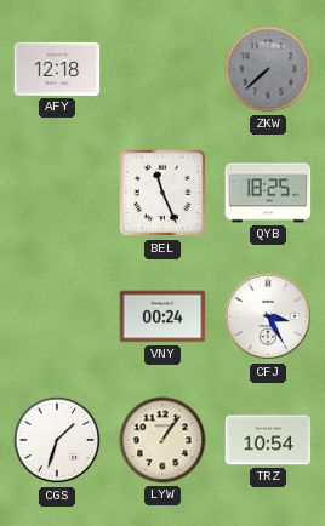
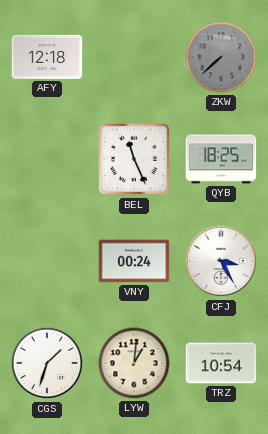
LYW: 1:06 -> 1:01
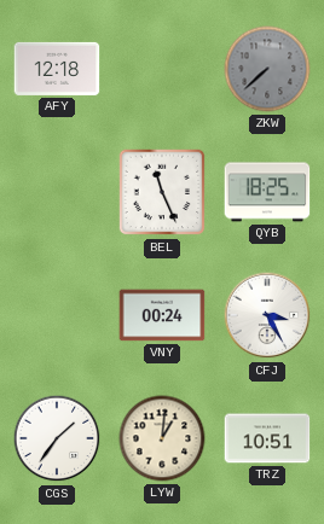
CGS: 1:33 -> 1:36
TRZ: 10:54 -> 10:51
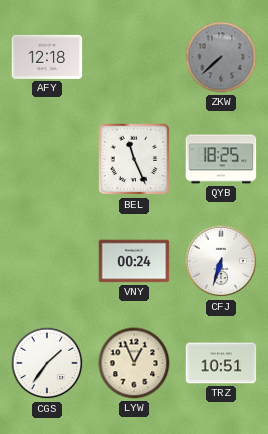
CFJ: 3:25 -> 6:33
LYW: 1:01 -> 12:56
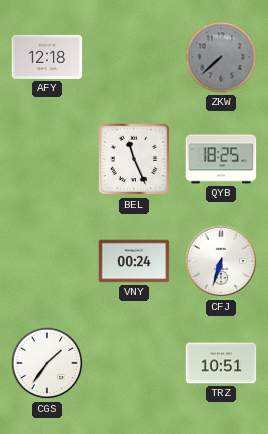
LYW: 12:56 -> none
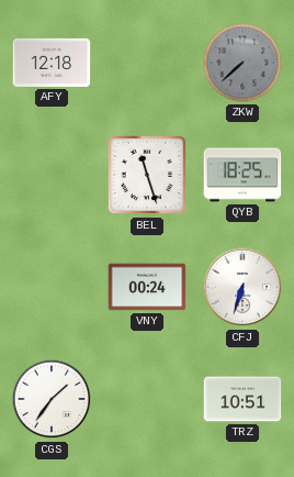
BEL: 11:26 -> 11:27
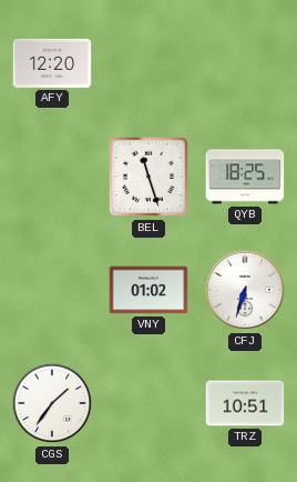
AFY: 12:18 -> 12:20
ZKW: 7:38 -> none
VNY: 00:24 -> 01:02
